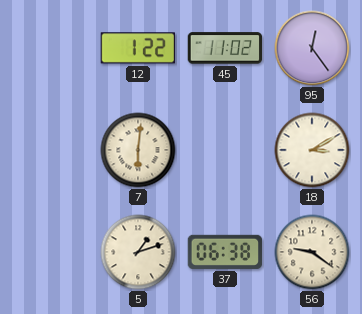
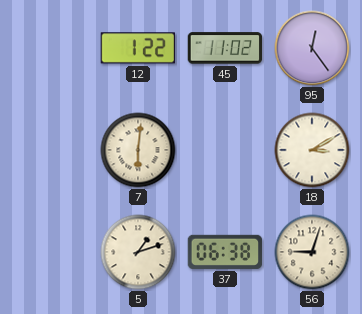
56: 9:21 -> 9:03
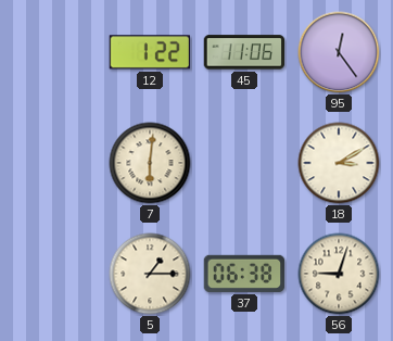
45: 11:02 -> 11:06
5: 1:12 -> 1:15
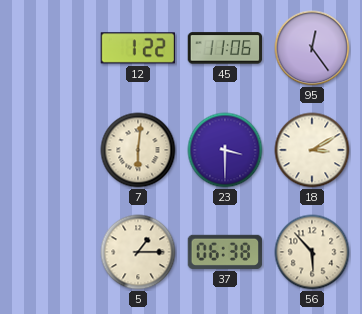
23: none -> 3:30
56: 9:03 -> 5:53
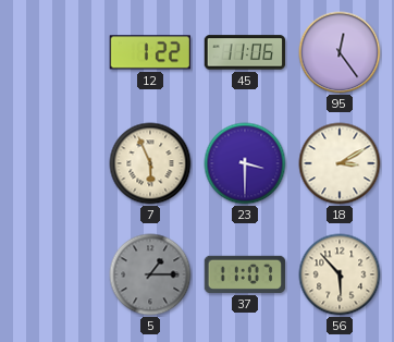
7: 6:01 -> 5:56
5 dial: cream -> grey
37: 06:38 -> 11:07
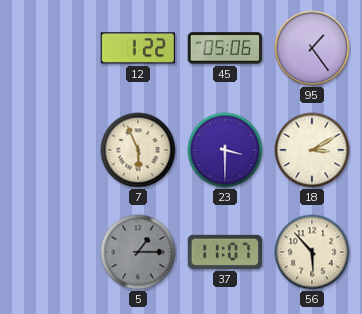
45: 11:06 -> 05:06
95: 12:24 -> 1:24
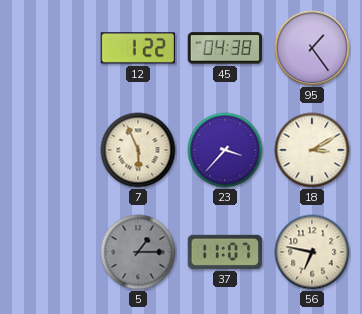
45: 05:06 -> 04:38
23: 3:30 -> 3:37
56: 5:53 -> 6:47
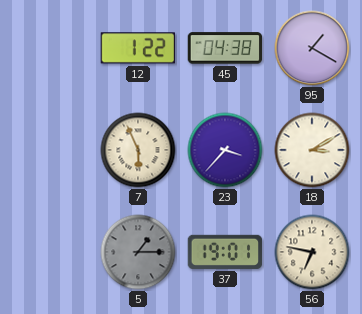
95: 1:24 -> 1:20
37: 11:07 -> 19:01
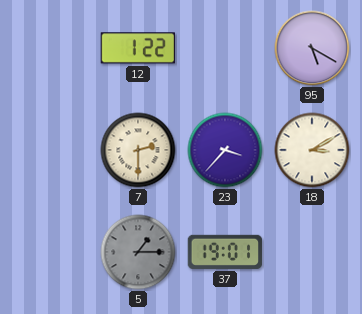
45: 04:38 -> none
95: 1:20 -> 5:20
7: 5:56 -> 2:30
56: 6:47 -> none
